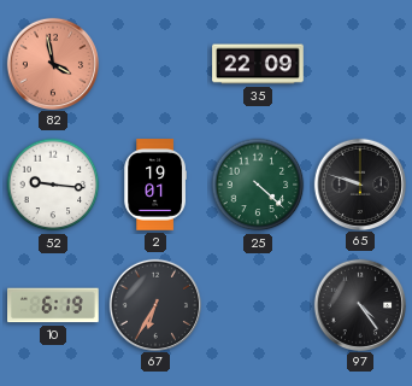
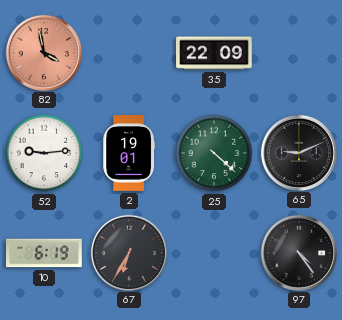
52: 9:16 -> 9:14
65: 9:48 -> 9:11
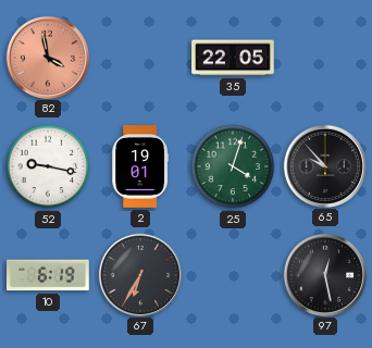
35: 22:09 -> 22:05
52: 9:14 -> 9:17
25: 4:22 -> 4:03
65: 9:11 -> 9:53
97: 4:24 -> 12:28
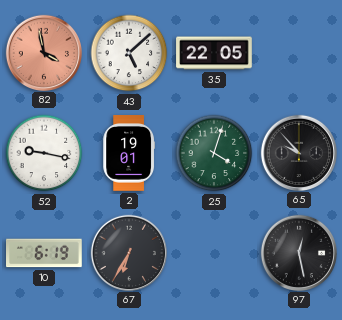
43: none -> 5:08
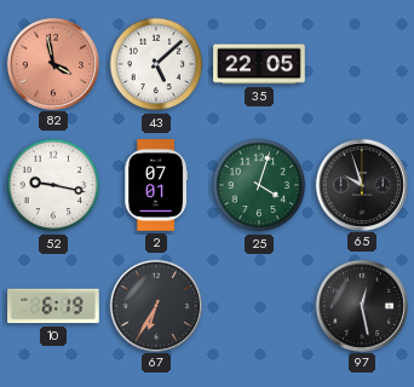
2: 19:01 -> 07:01
65: 9:53 -> 9:57
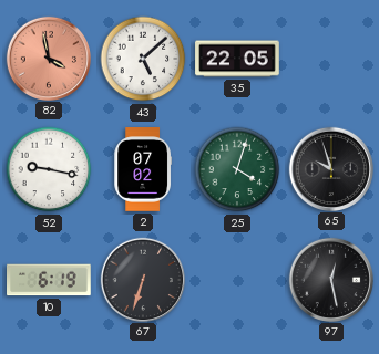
2: 07:01 -> 07:02
67: 6:35 -> 6:33
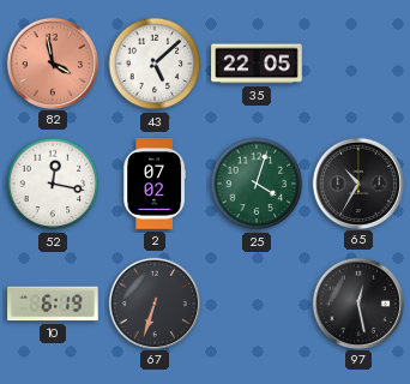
52: 9:17 -> 12:17
65: 9:57 -> 10:35
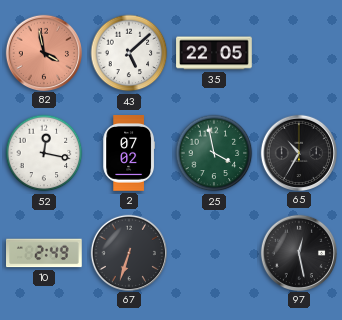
25: 4:03 -> 3:58
10: 6:19 -> 2:49
